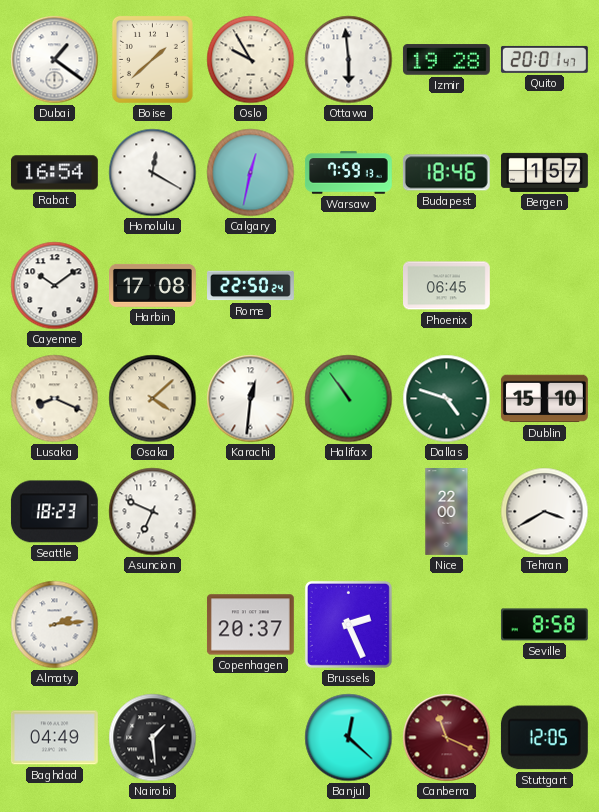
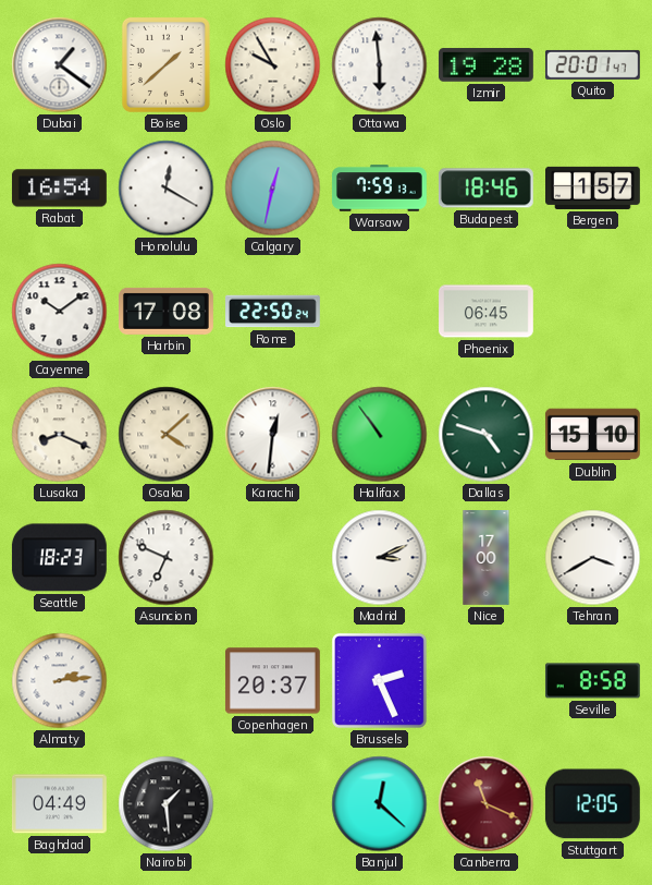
Madrid: none -> 3:11
Nice: 22:00 -> 17:00
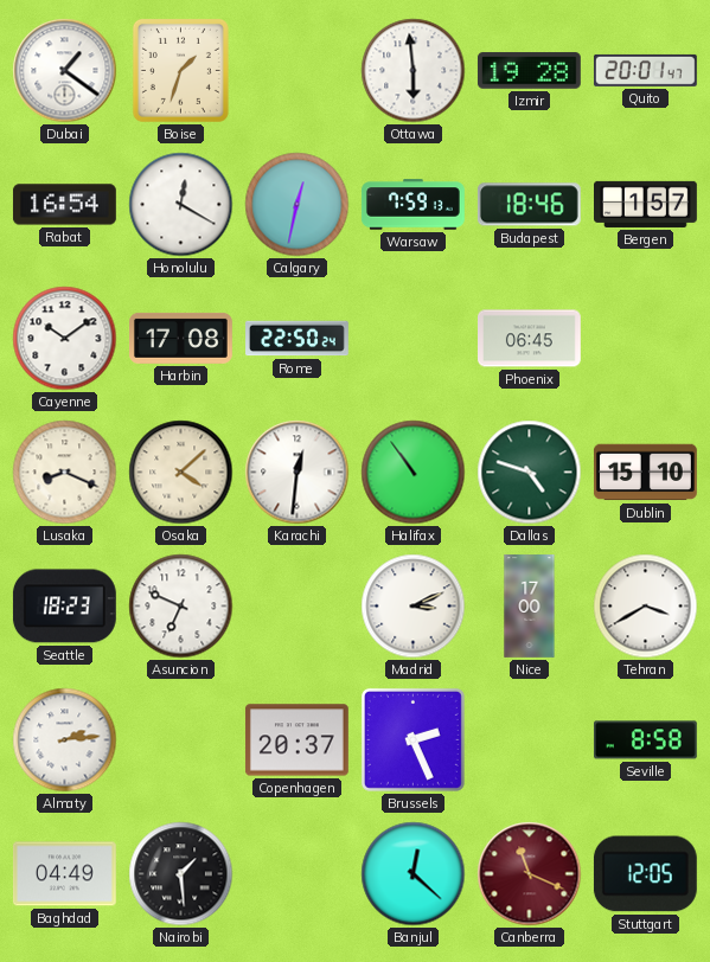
Boise: 1:38 -> 1:33
Oslo: 9:55 -> none
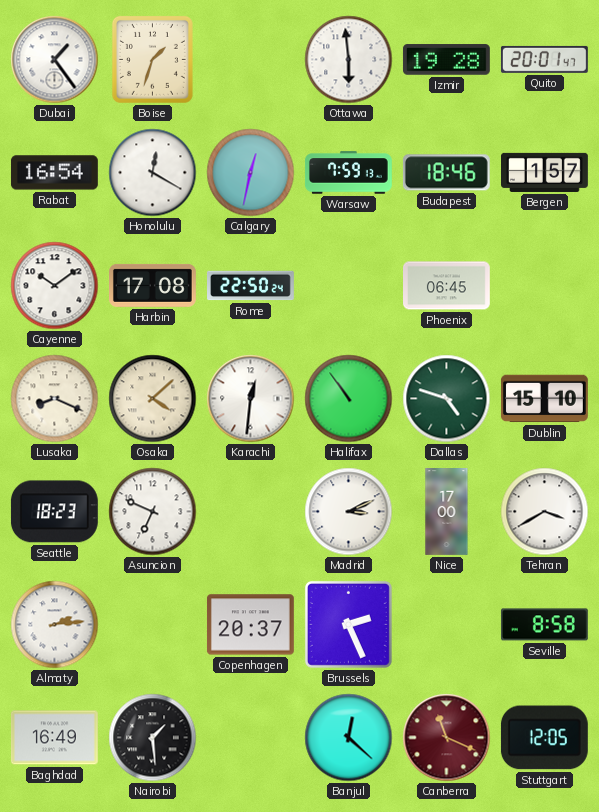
Dubai: 1:21 -> 1:24
Baghdad: 04:49 -> 16:49
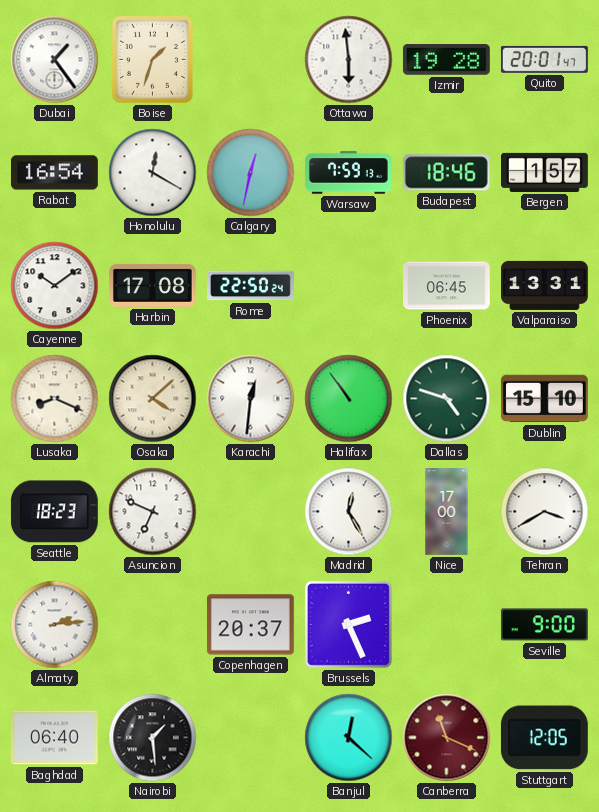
Valparaiso: none -> 13:31
Madrid: 3:11 -> 12:25
Seville: 8:58 -> 9:00
Baghdad: 16:49 -> 06:40
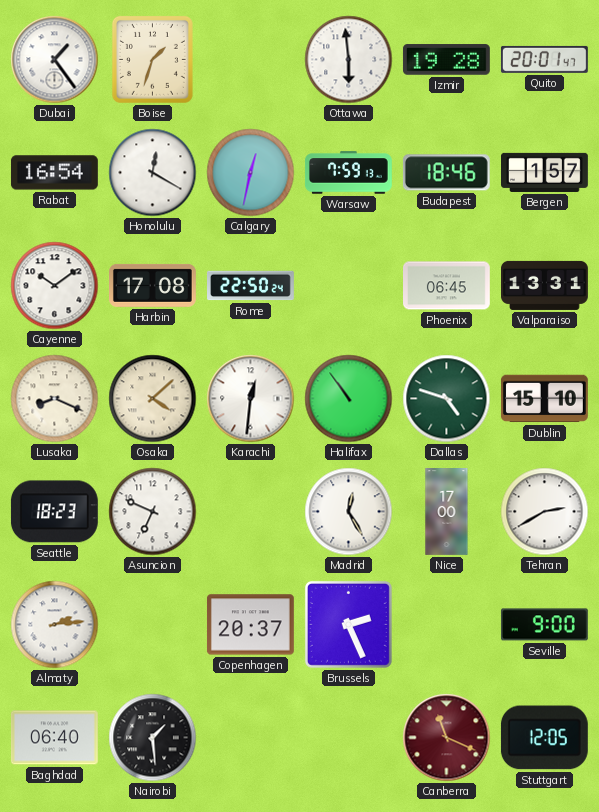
Tehran: 3:40 -> 2:40
Banjul: 12:22 -> none
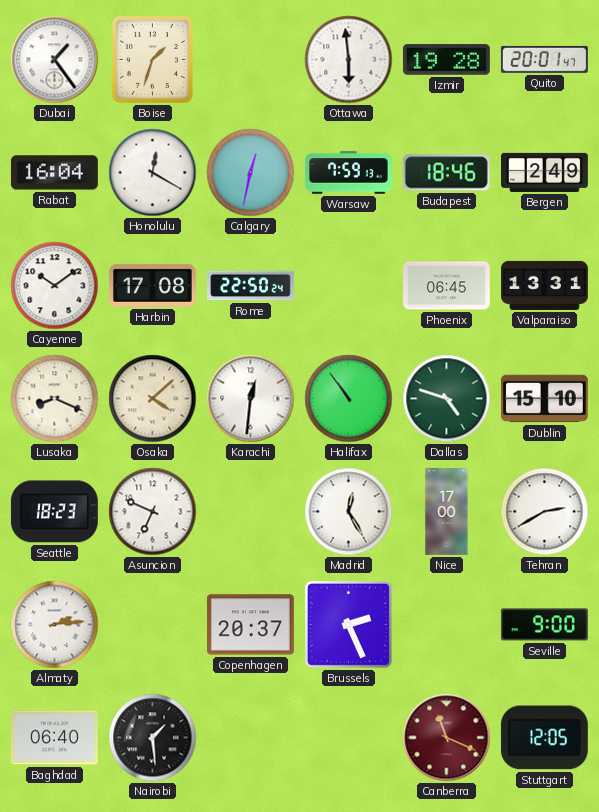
Rabat: 16:54 -> 16:04
Bergen: 1:57 -> 2:49
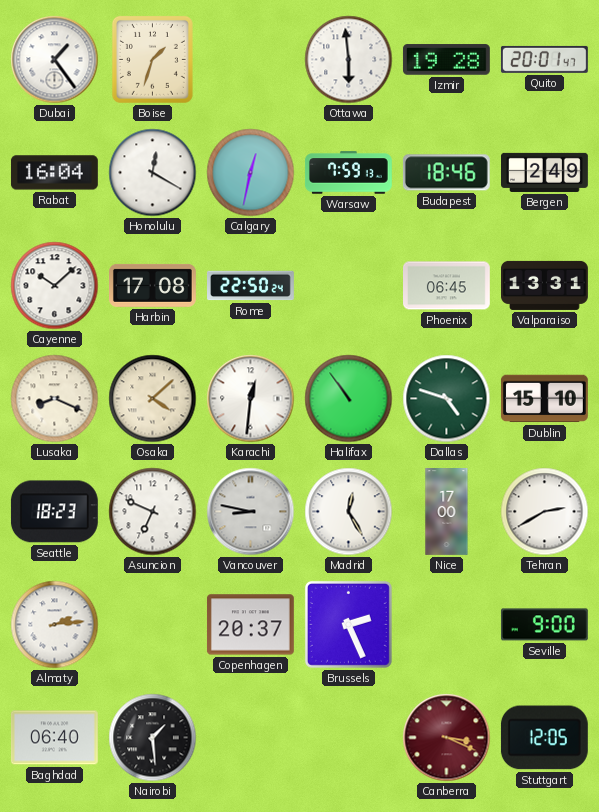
Cayenne: 10:09 -> 10:08
Vancouver: none -> 8:47
Canberra: 11:19 -> 3:19
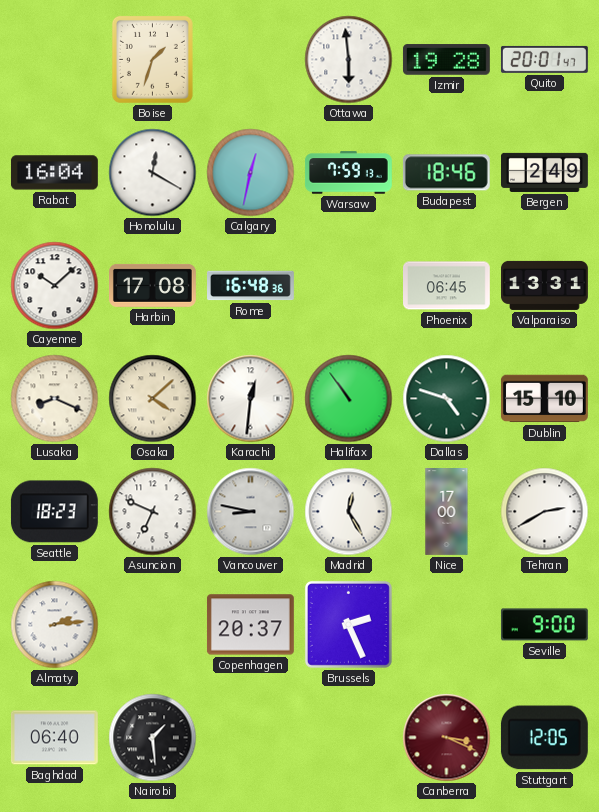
Dubai: 1:24 -> none
Rome: 22:50 -> 16:48
